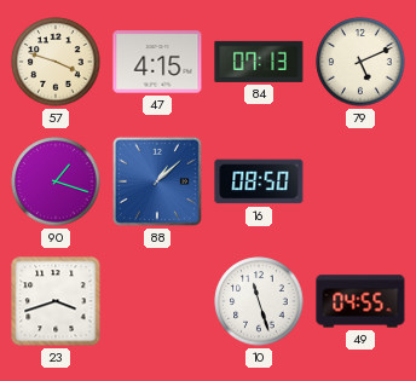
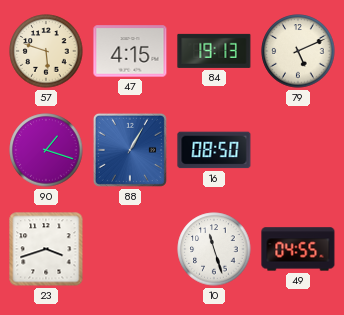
57: 3:48 -> 5:48
84: 07:13 -> 19:13
88: 1:08 -> 1:05
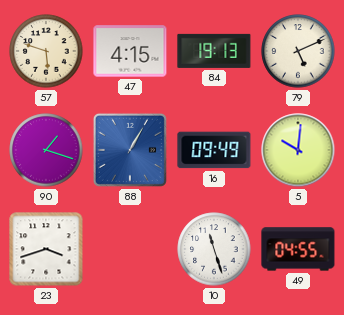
16: 08:50 -> 09:49
5: none -> 10:01
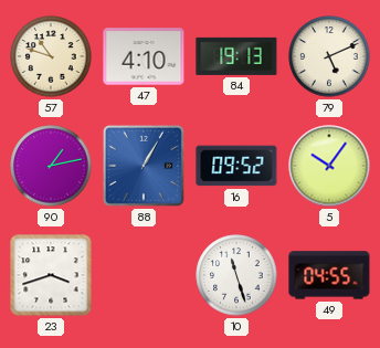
57: 5:48 -> 10:48
47: 4:15 -> 4:10
90: 1:18 -> 1:13
16: 09:49 -> 09:52
5: 10:01 -> 10:06
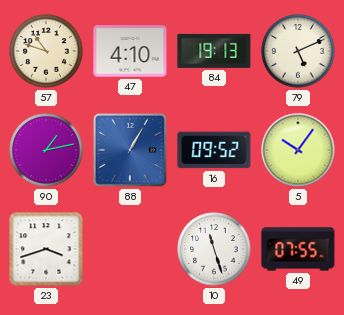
49: 04:55 -> 07:55
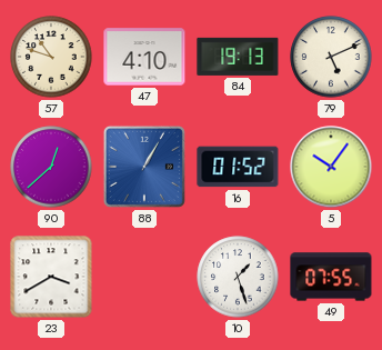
90: 1:13 -> 12:38
16: 09:52 -> 01:52
23: 3:42 -> 3:40
10: 11:27 -> 1:27
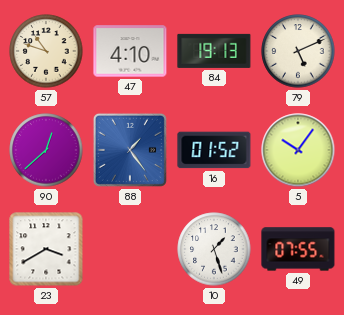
88: 1:05 -> 1:24
